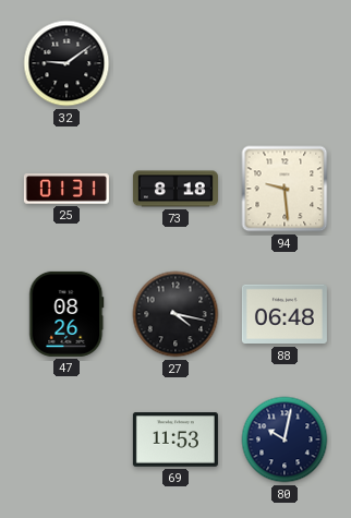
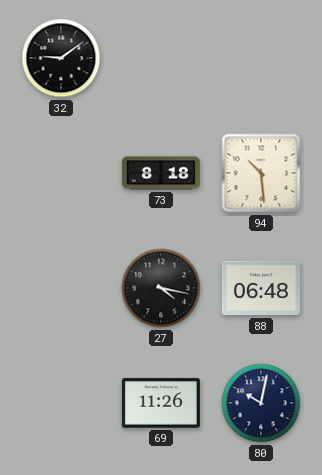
25: 01:31 -> none
94: 9:29 -> 10:29
47: 08:26 -> none
69: 11:53 -> 11:26
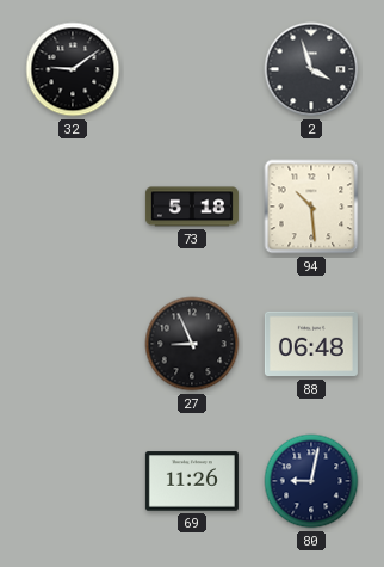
2: none -> 3:57
73: 8:18 -> 5:18
27: 4:17 -> 8:56
80: 10:02 -> 9:02
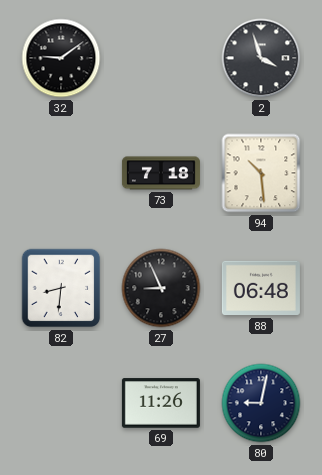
73: 5:18 -> 7:18
82: none -> 8:31
